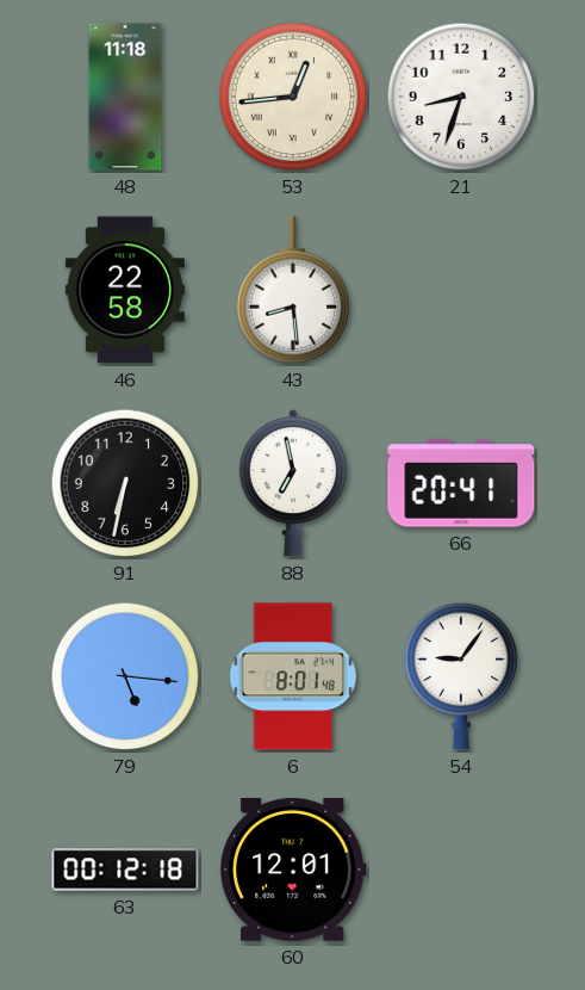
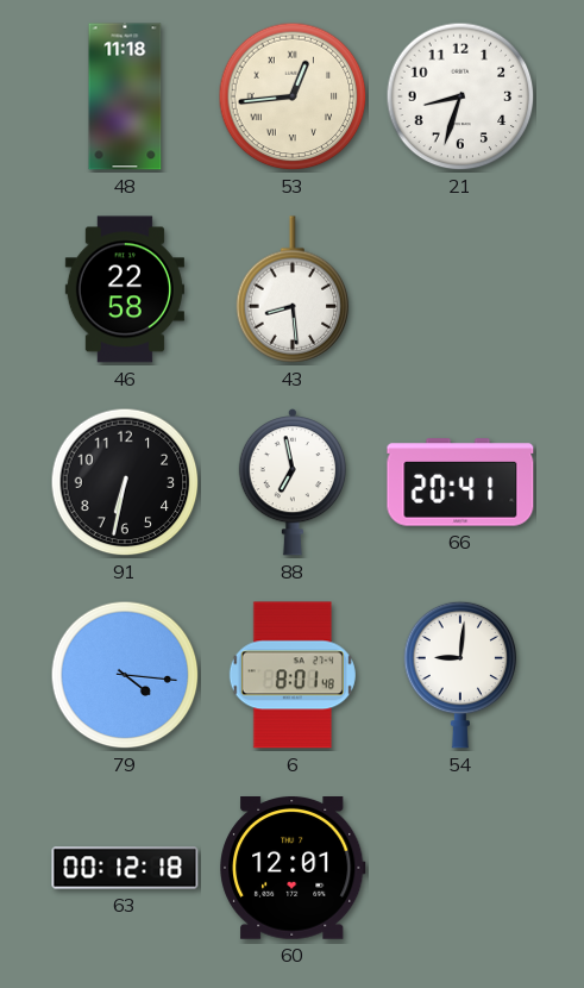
79: 5:16 -> 4:16
54: 9:06 -> 9:01
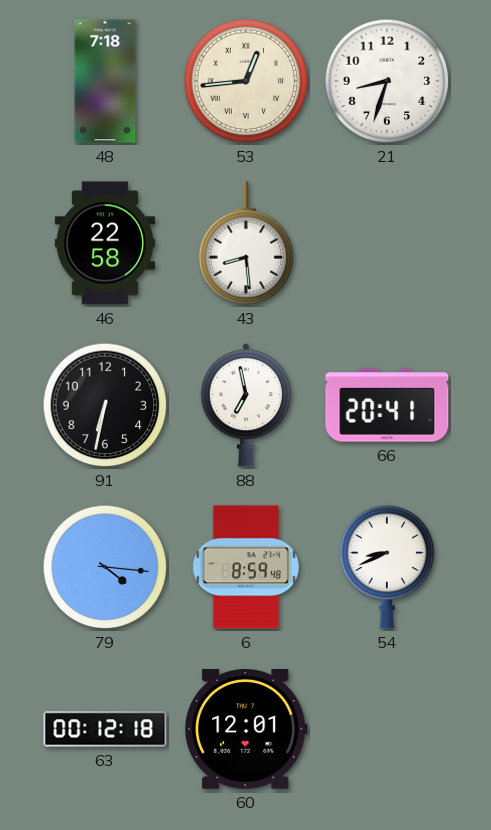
48: 11:18 -> 7:18
6: 8:01 -> 8:59
54: 9:01 -> 8:41
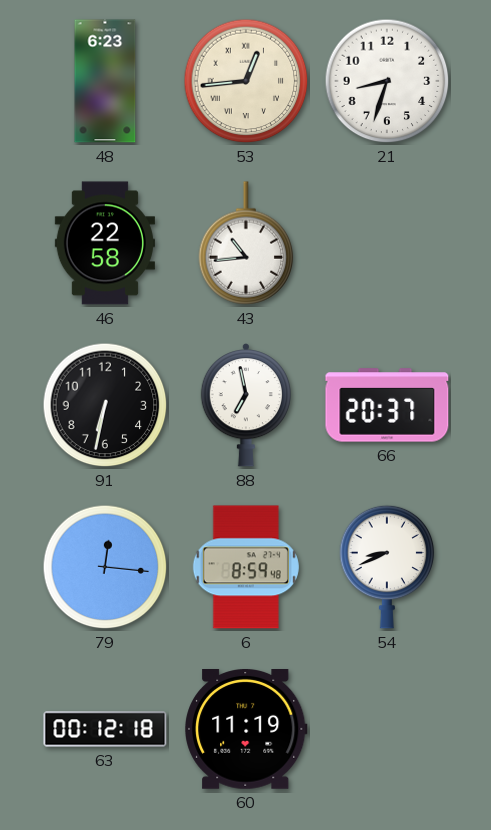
48: 7:18 -> 6:23
43: 8:29 -> 10:44
66: 20:41 -> 20:37
79: 4:16 -> 12:16
60: 12:01 -> 11:19
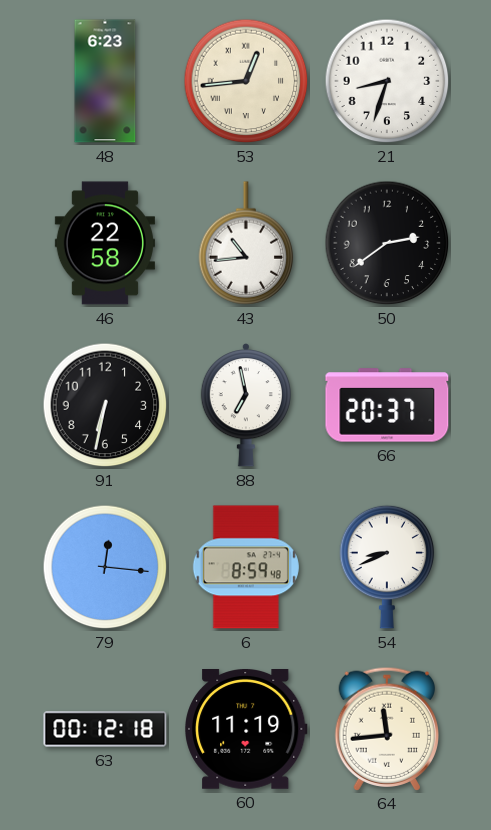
50: none -> 2:39
64: none -> 11:44
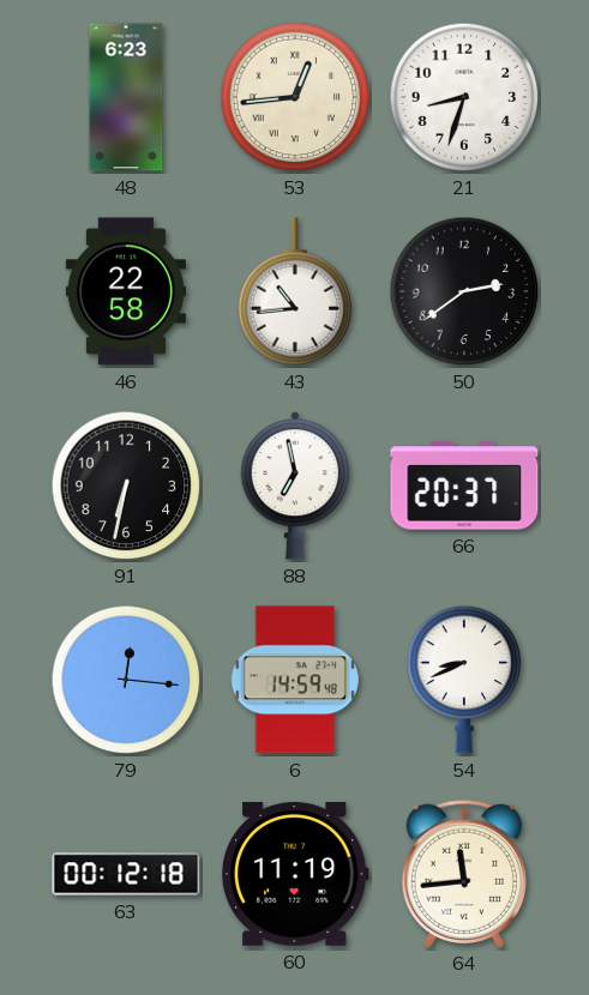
6: 8:59 -> 14:59
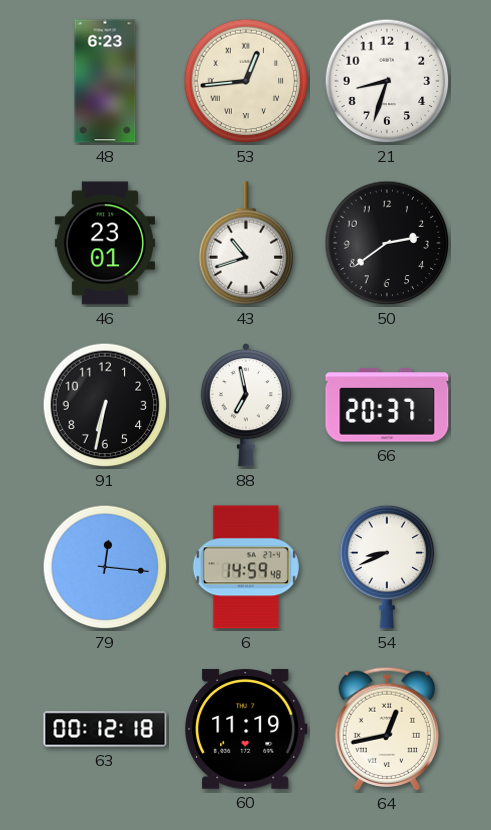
46: 22:58 -> 23:01
43: 10:44 -> 10:42
64: 11:44 -> 12:43
